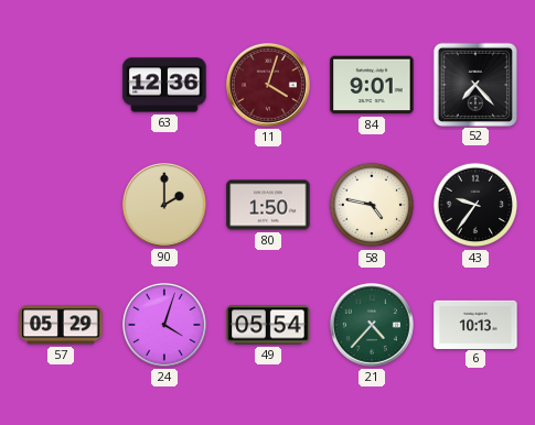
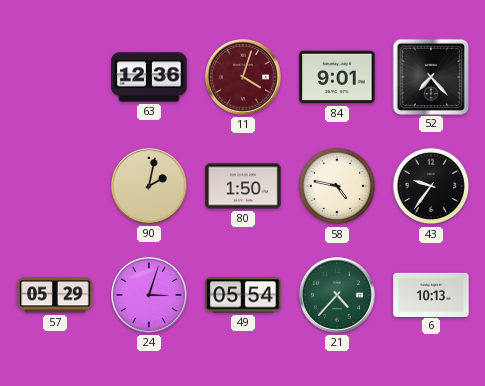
90: 2:00 -> 2:02
24: 4:03 -> 3:03
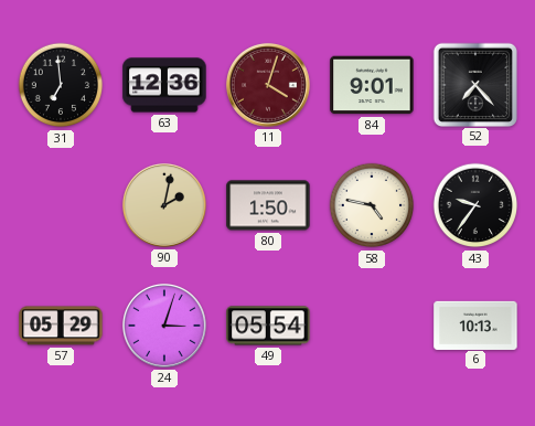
31: none -> 6:59
21: 4:37 -> none
